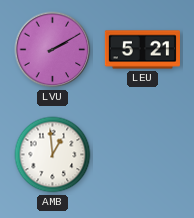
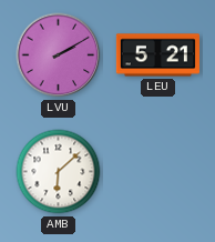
AMB: 12:59 -> 6:08
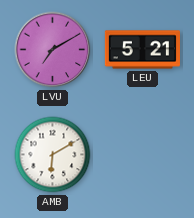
LVU: 2:10 -> 7:10
AMB: 6:08 -> 6:10
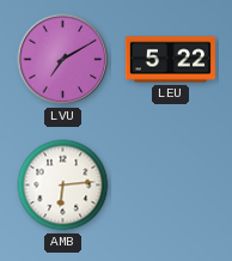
LEU: 5:21 -> 5:22
AMB: 6:10 -> 6:14
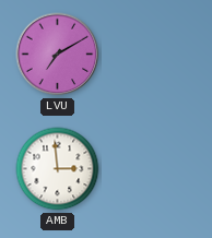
LEU: 5:22 -> none
AMB: 6:14 -> 2:59
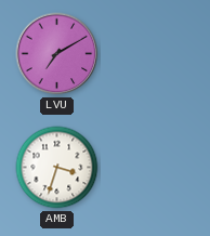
AMB: 2:59 -> 3:33
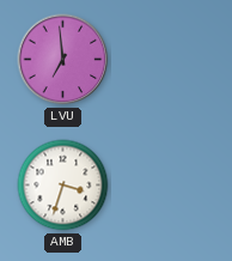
LVU: 7:10 -> 6:59
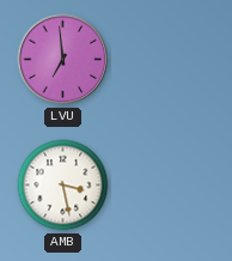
AMB: 3:33 -> 3:28
